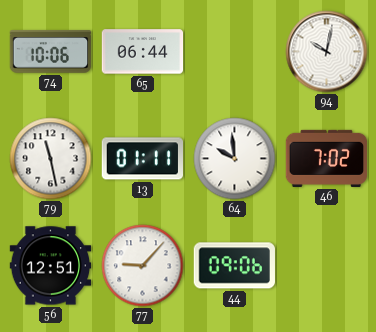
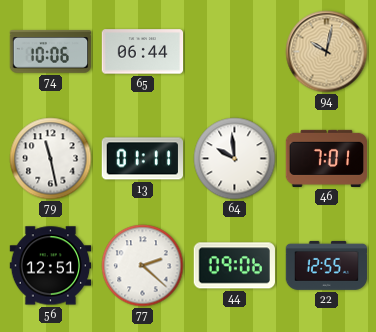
94 dial: white -> champagne
46: 7:02 -> 7:01
77: 9:07 -> 2:22
22: none -> 12:55
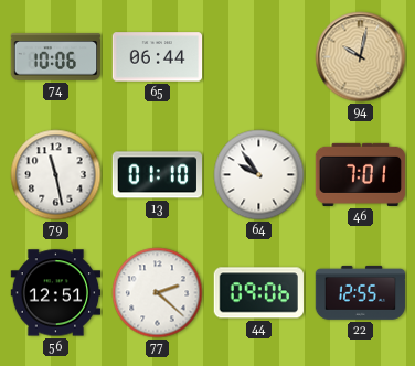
13: 01:11 -> 01:10
64: 9:59 -> 9:54
